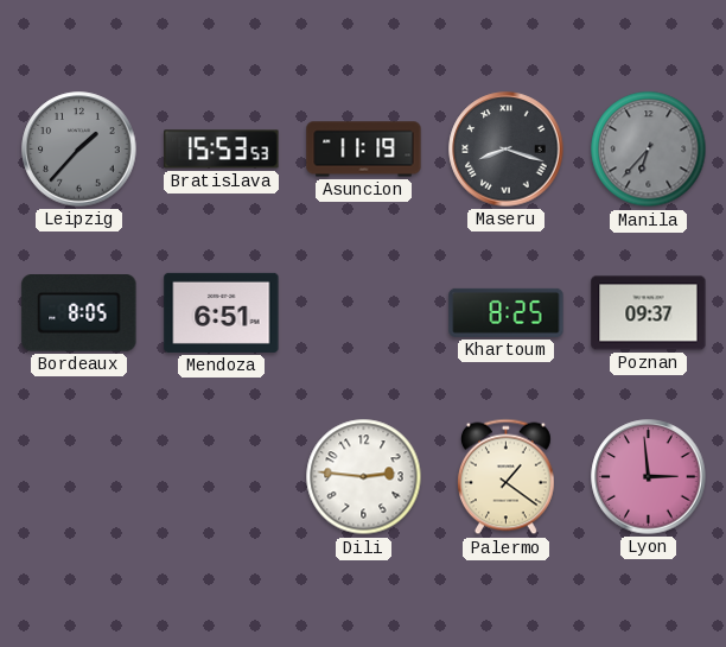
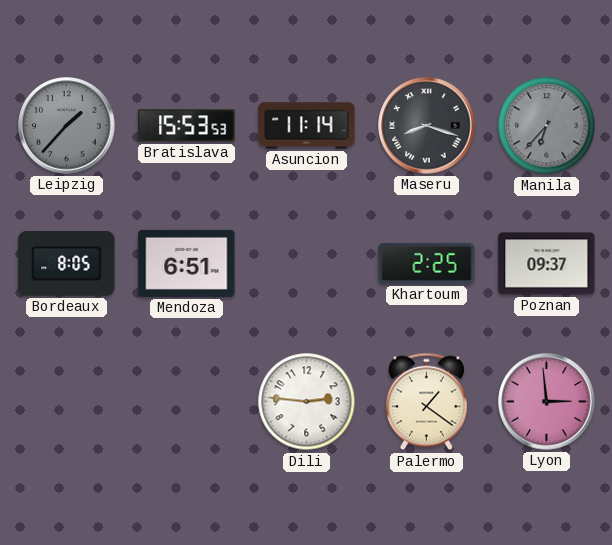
Asuncion: 11:19 -> 11:14
Khartoum: 8:25 -> 2:25
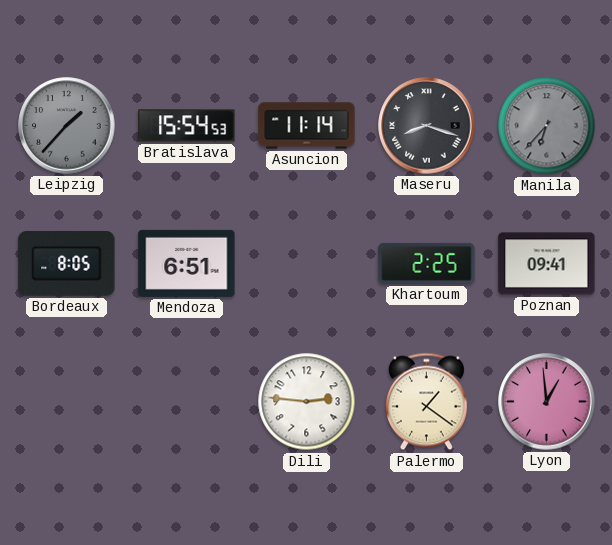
Bratislava: 15:53 -> 15:54
Poznan: 09:37 -> 09:41
Lyon: 2:59 -> 12:59
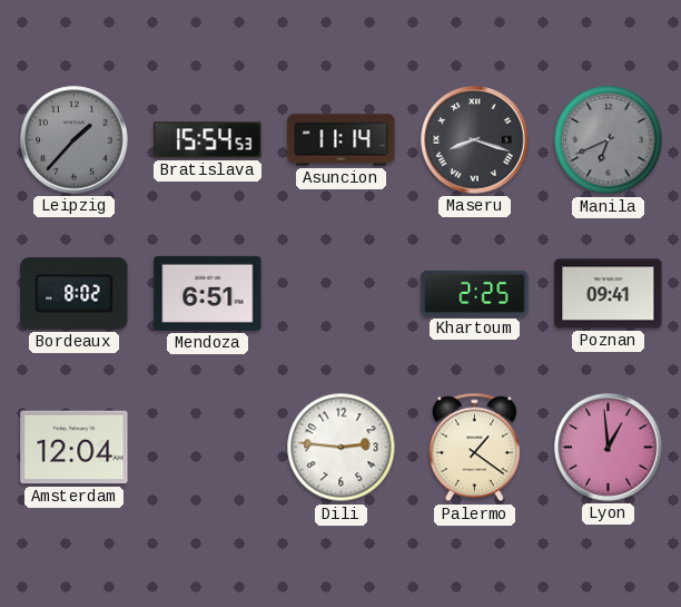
Manila: 6:37 -> 6:41
Bordeaux: 8:05 -> 8:02
Amsterdam: none -> 12:04
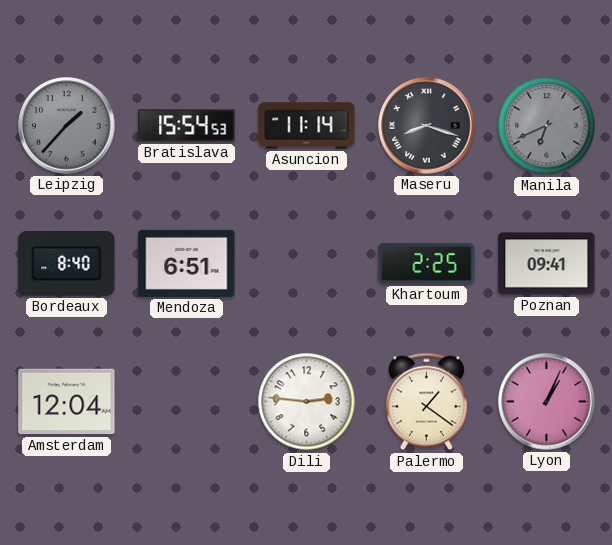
Bordeaux: 8:02 -> 8:40
Lyon: 12:59 -> 1:04
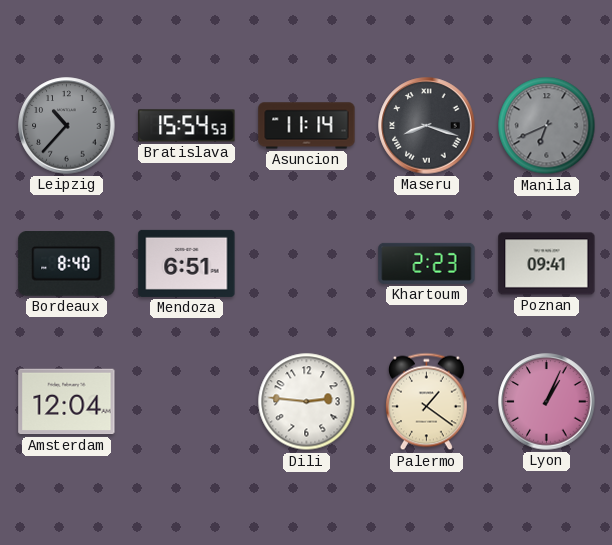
Leipzig: 1:37 -> 10:37
Khartoum: 2:25 -> 2:23
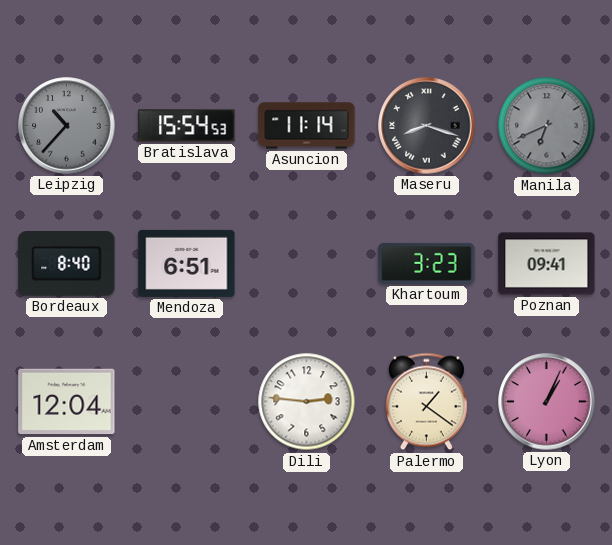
Khartoum: 2:23 -> 3:23
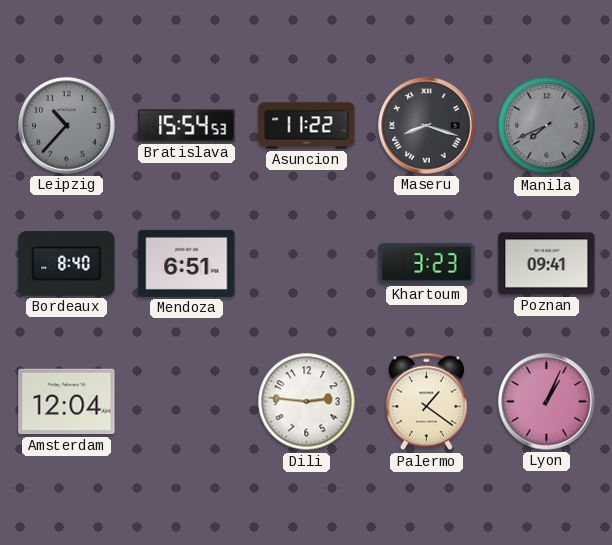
Asuncion: 11:14 -> 11:22
Manila: 6:41 -> 7:41
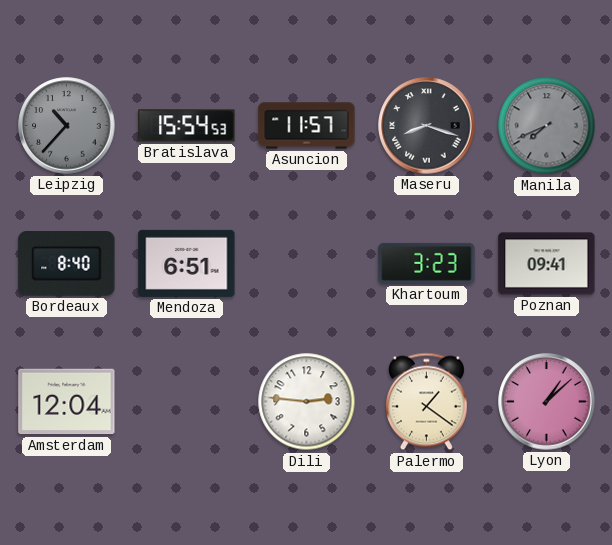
Asuncion: 11:22 -> 11:57
Lyon: 1:04 -> 1:08
